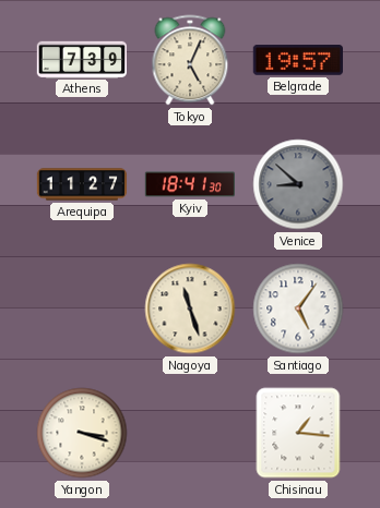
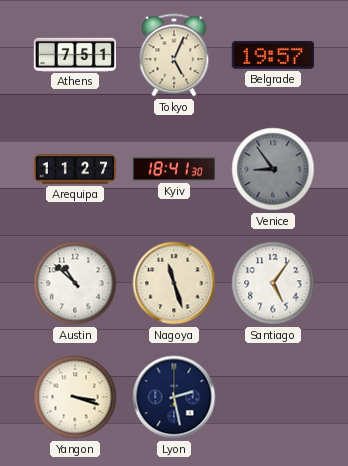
Athens: 7:39 -> 7:51
Venice: 8:52 -> 8:54
Austin: none -> 10:52
Lyon: none -> 2:28
Chisinau: 1:16 -> none
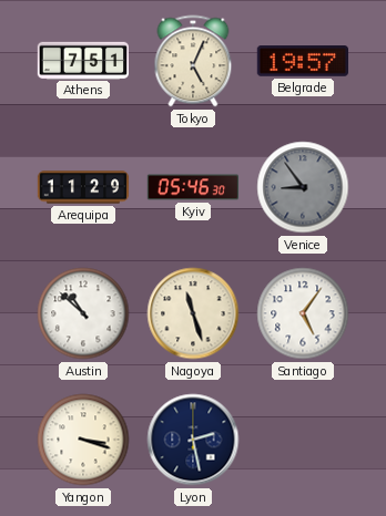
Arequipa: 11:27 -> 11:29
Kyiv: 18:41 -> 05:46
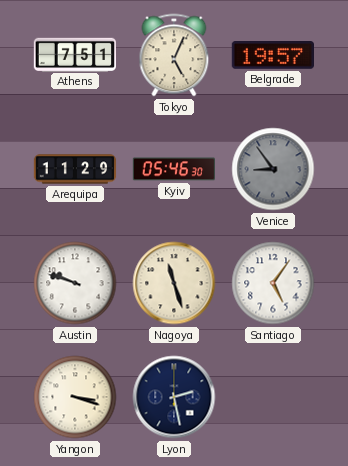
Austin: 10:52 -> 9:48
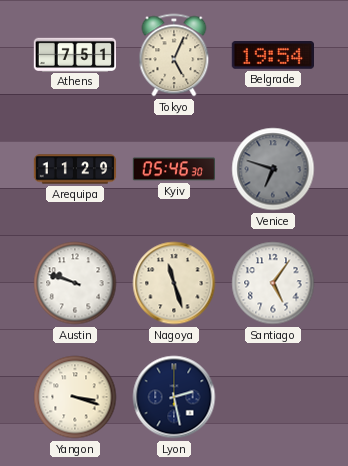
Belgrade: 19:57 -> 19:54
Venice: 8:54 -> 6:48
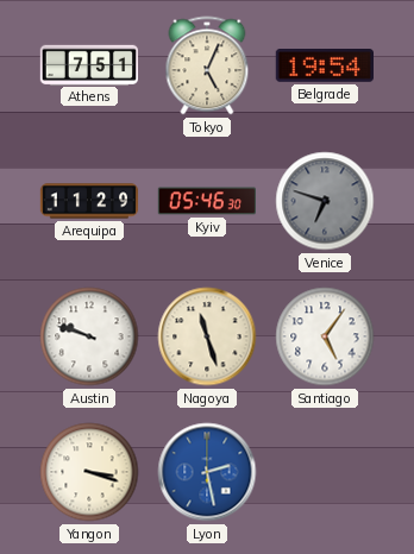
Lyon dial: navy -> blue
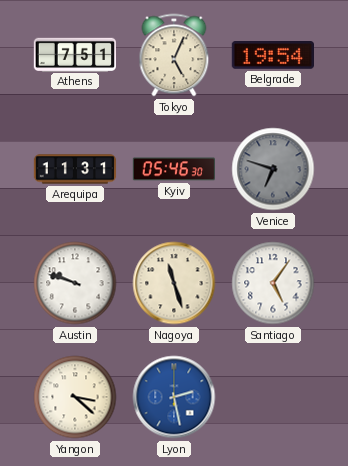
Arequipa: 11:29 -> 11:31
Yangon: 3:18 -> 3:22
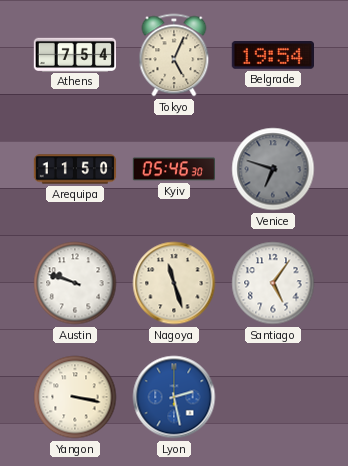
Athens: 7:51 -> 7:54
Arequipa: 11:31 -> 11:50
Yangon: 3:22 -> 3:17
